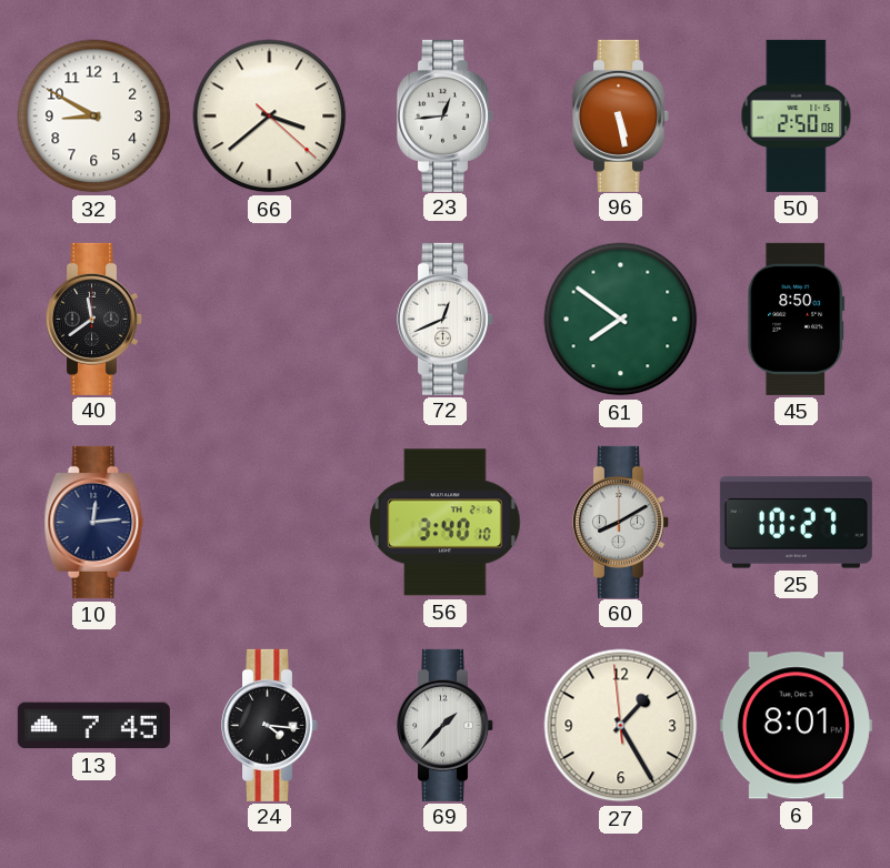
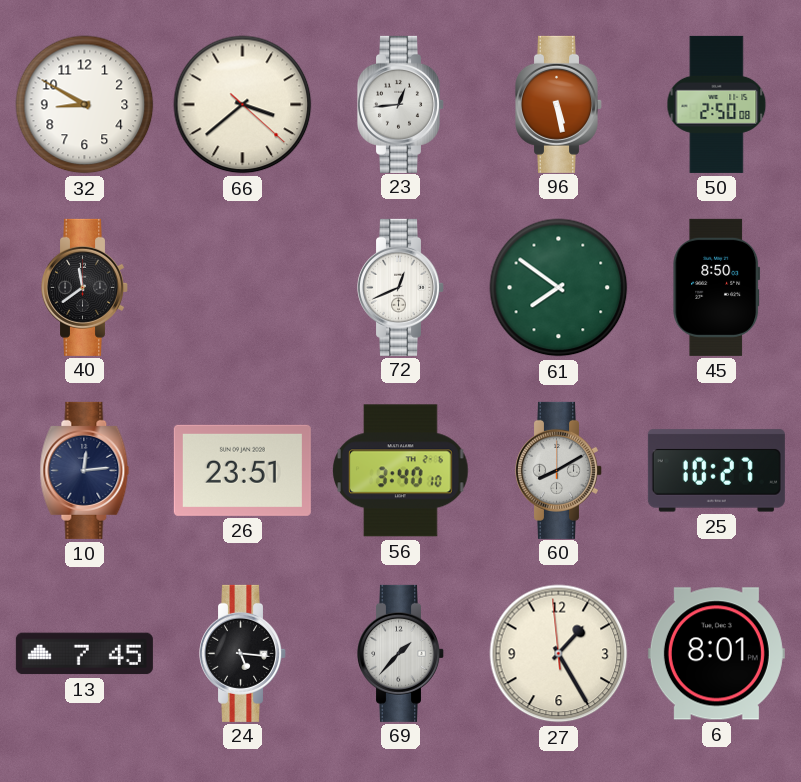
26: none -> 23:51
24: 4:16 -> 5:16
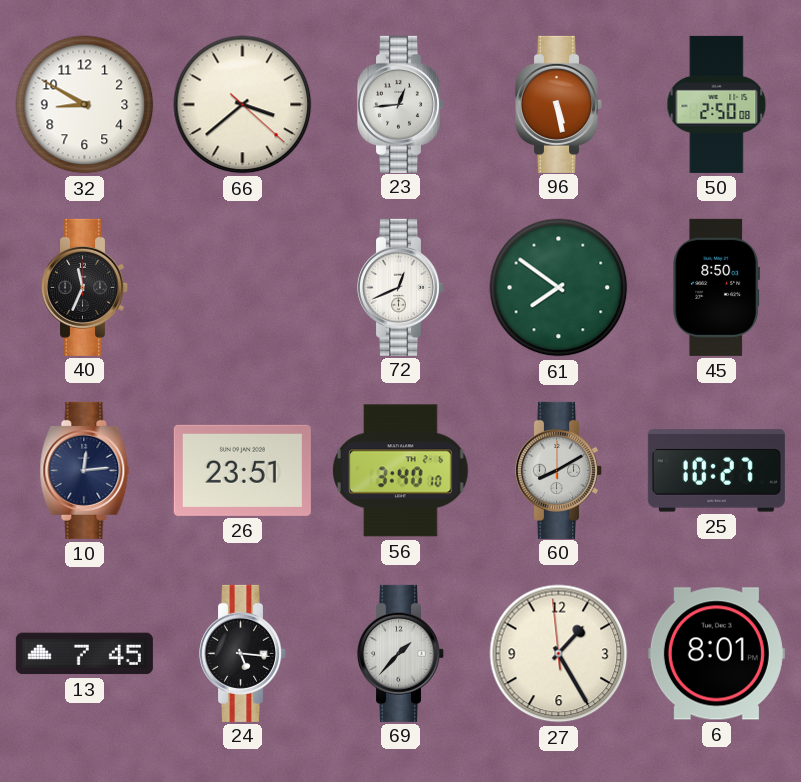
40: 11:39 -> 11:34
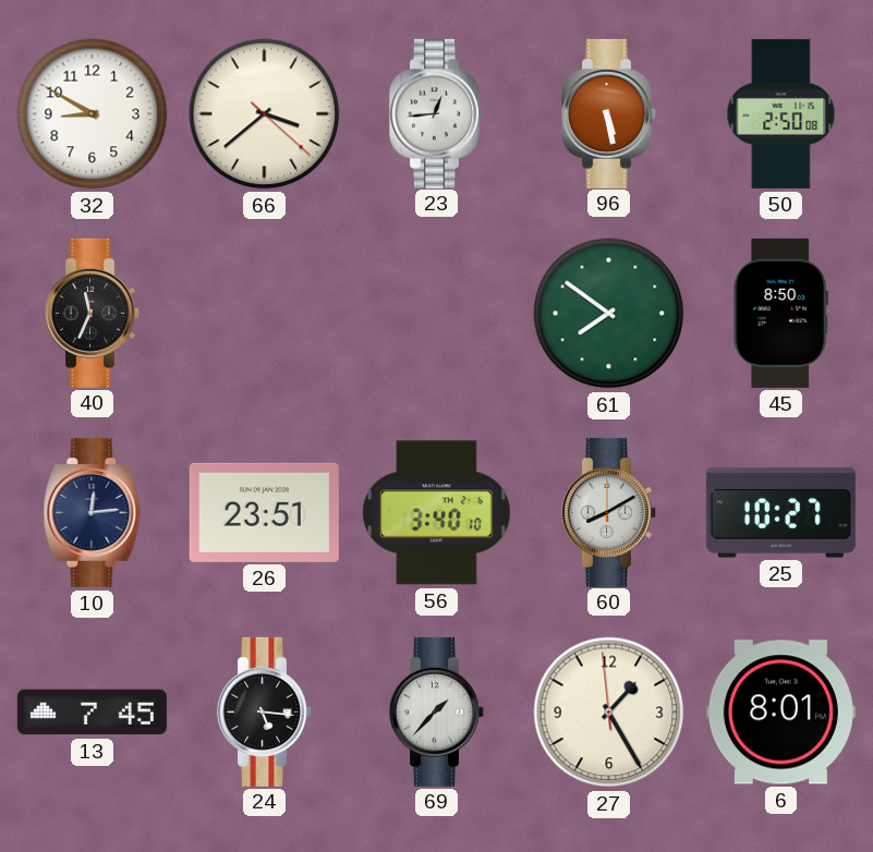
72: 12:41 -> none
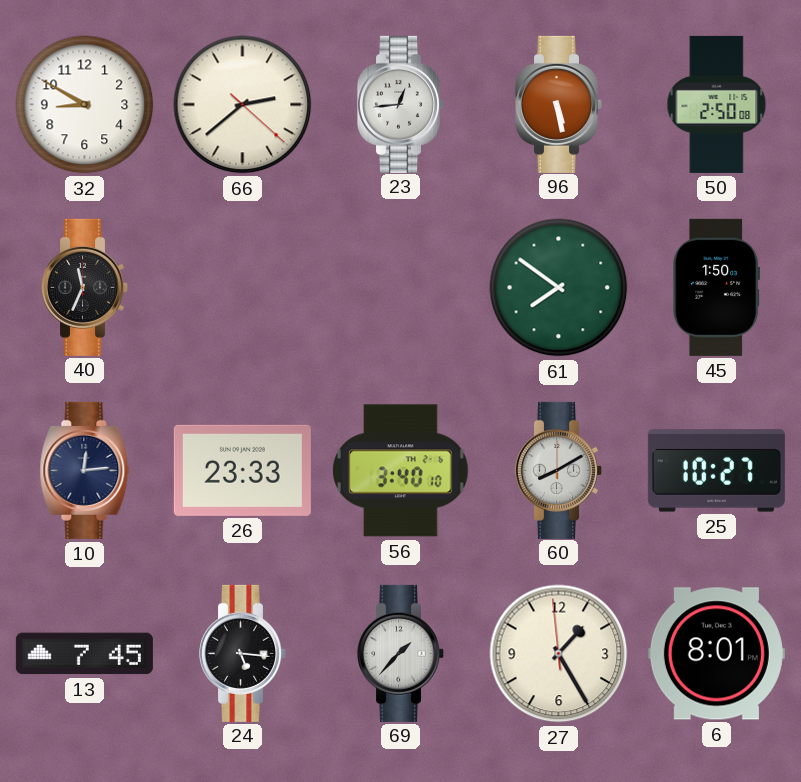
66: 3:38 -> 2:38
45: 8:50 -> 1:50
26: 23:51 -> 23:33
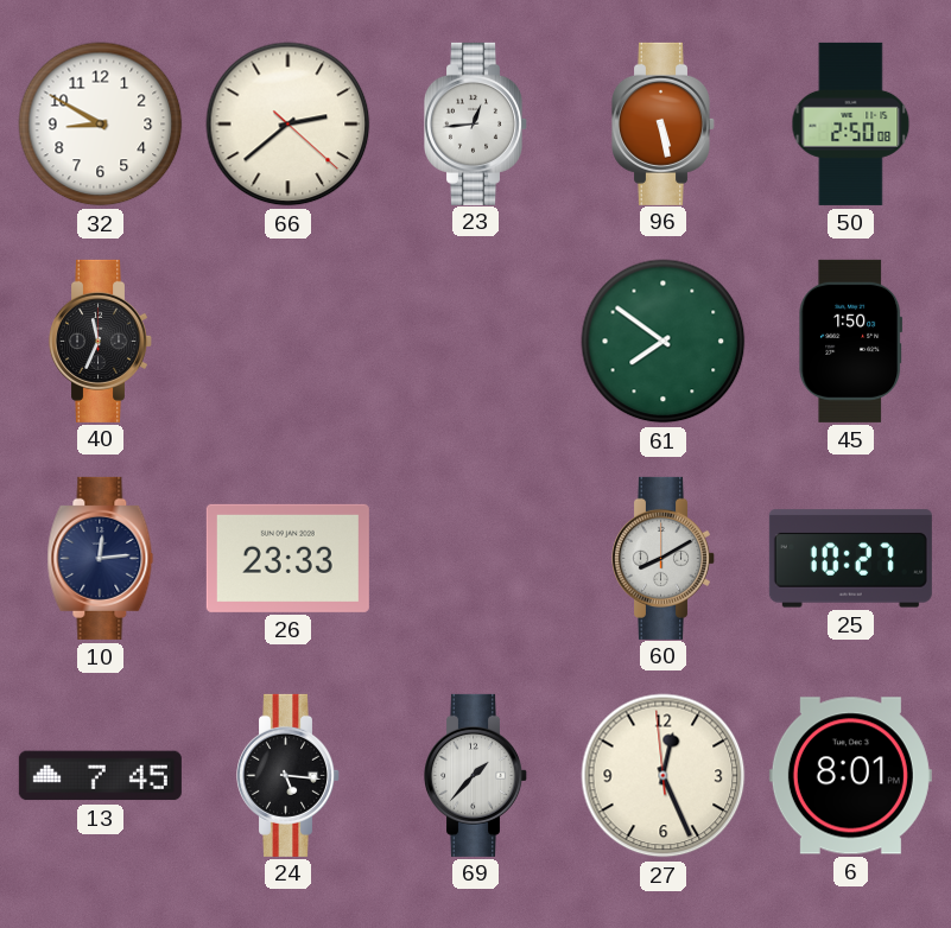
56: 3:40 -> none
27: 1:24 -> 12:25
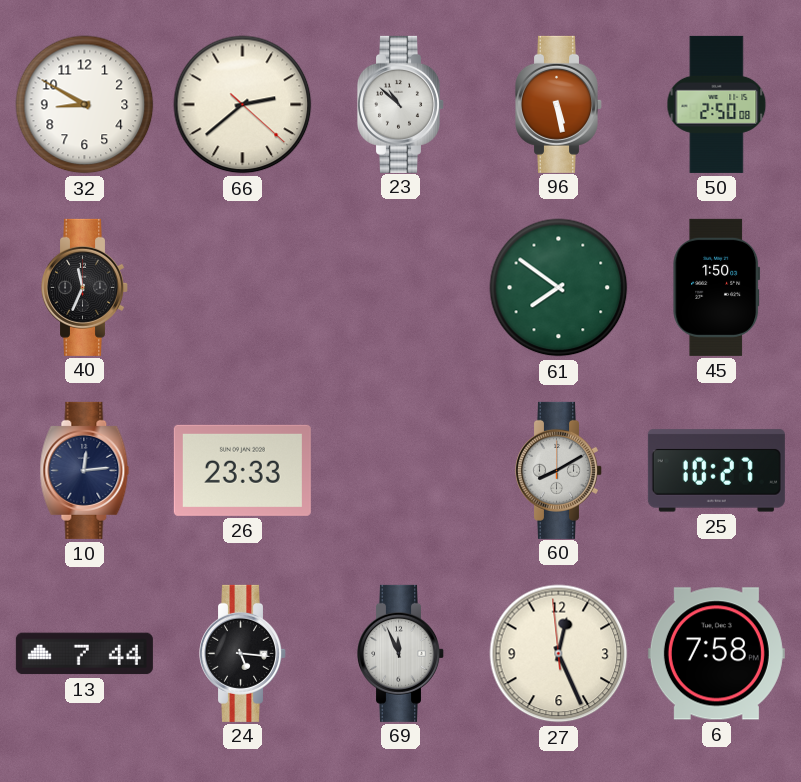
23: 12:44 -> 10:52
13: 7:45 -> 7:44
69: 1:37 -> 11:56
6: 8:01 -> 7:58
